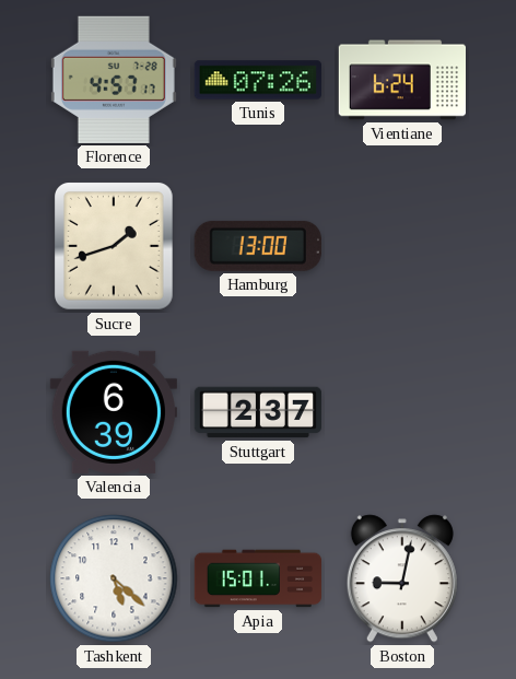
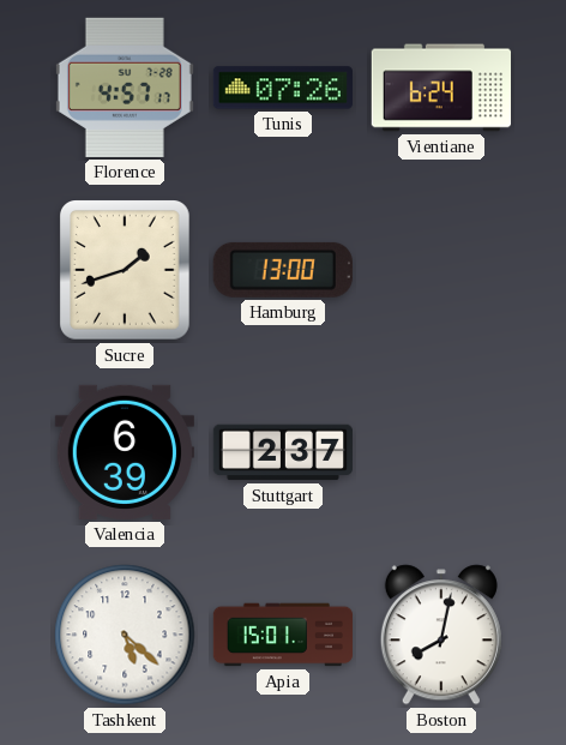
Boston: 9:02 -> 8:02
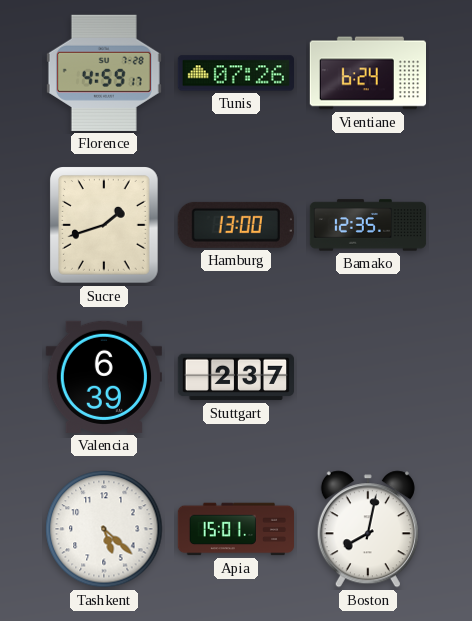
Florence: 4:57 -> 4:59
Bamako: none -> 12:35
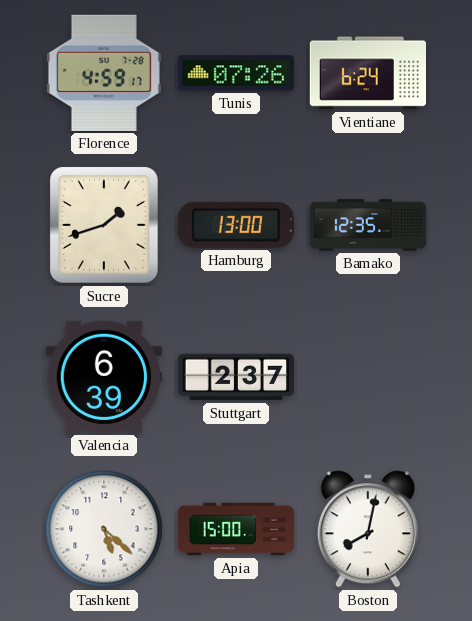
Apia: 15:01 -> 15:00
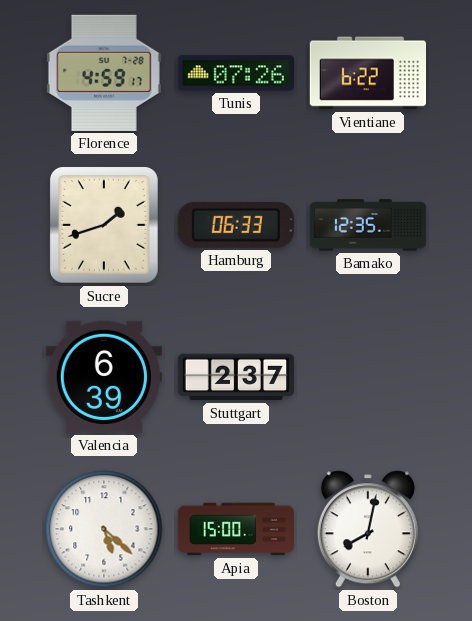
Vientiane: 6:24 -> 6:22
Hamburg: 13:00 -> 06:33
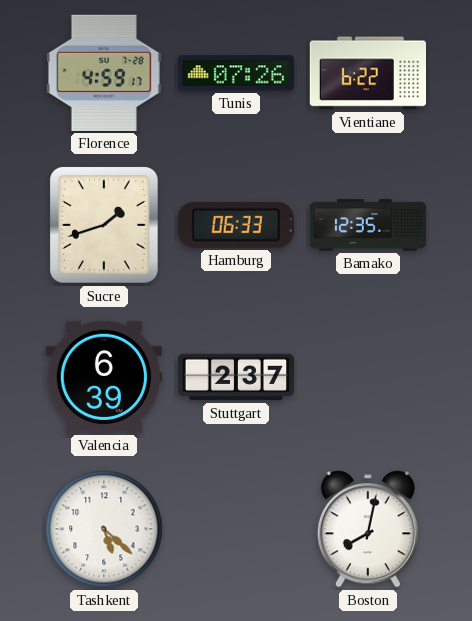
Apia: 15:00 -> none
